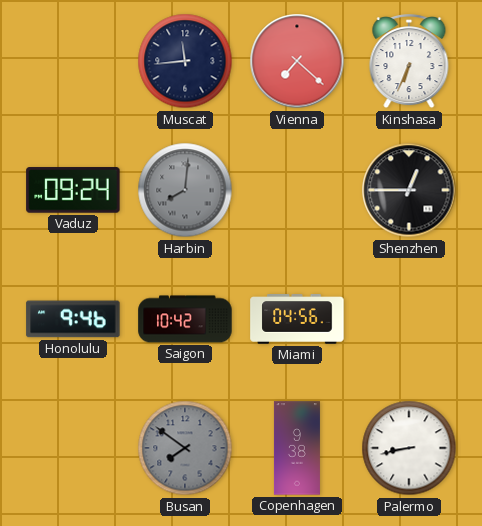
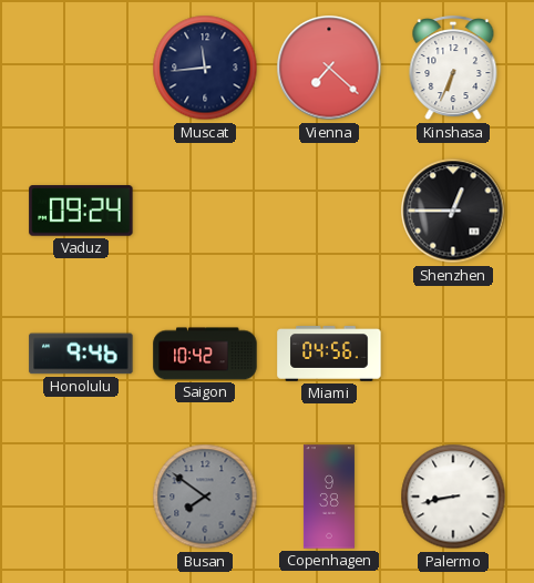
Harbin: 8:01 -> none
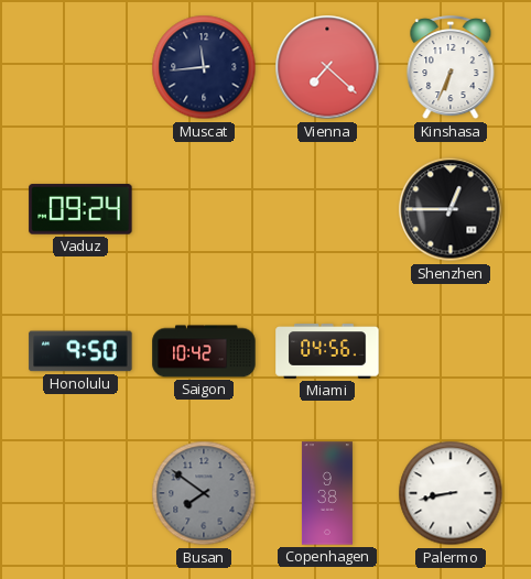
Honolulu: 9:46 -> 9:50
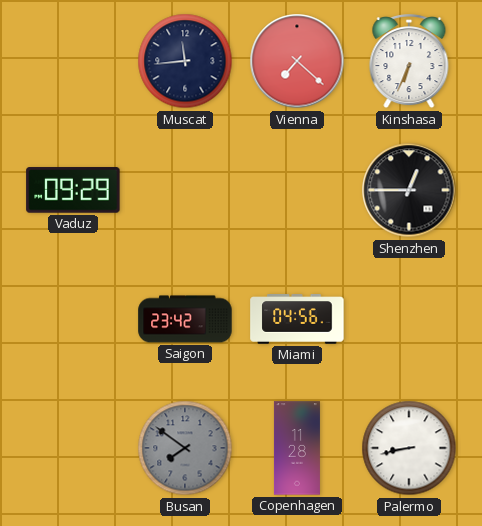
Vaduz: 09:24 -> 09:29
Honolulu: 9:50 -> none
Saigon: 10:42 -> 23:42
Copenhagen: 9:38 -> 11:28
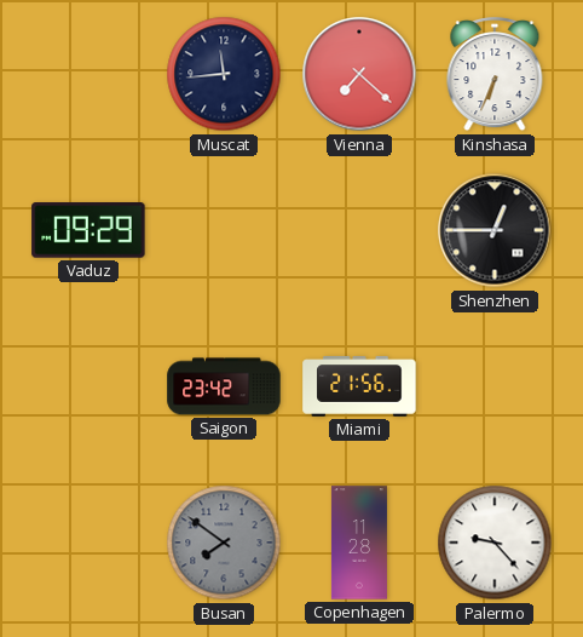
Miami: 04:56 -> 21:56
Palermo: 8:43 -> 9:23
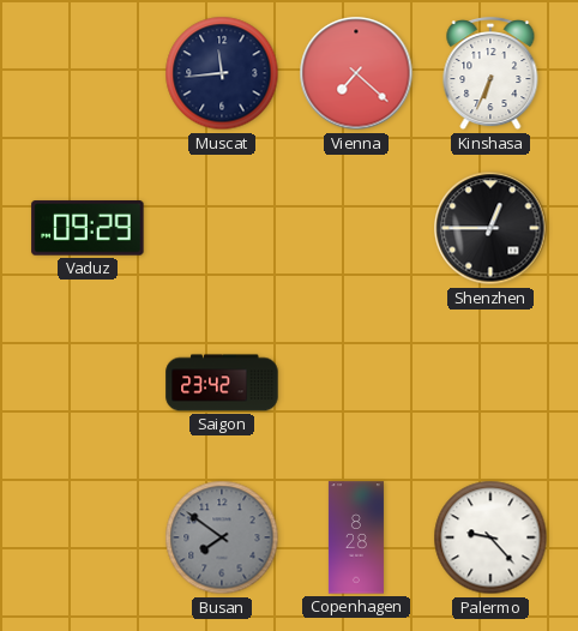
Miami: 21:56 -> none
Copenhagen: 11:28 -> 8:28
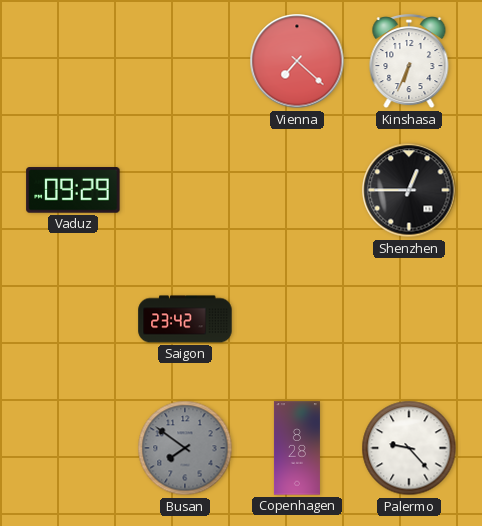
Muscat: 11:44 -> none
